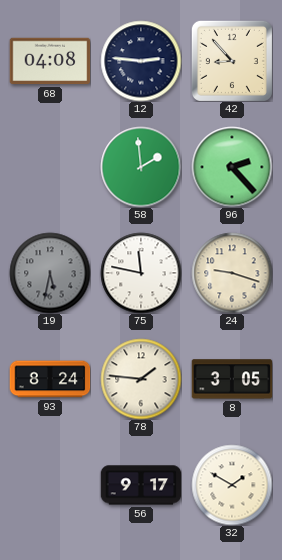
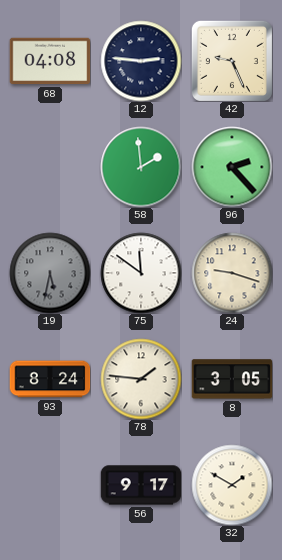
42: 8:53 -> 9:26
75: 11:47 -> 11:51
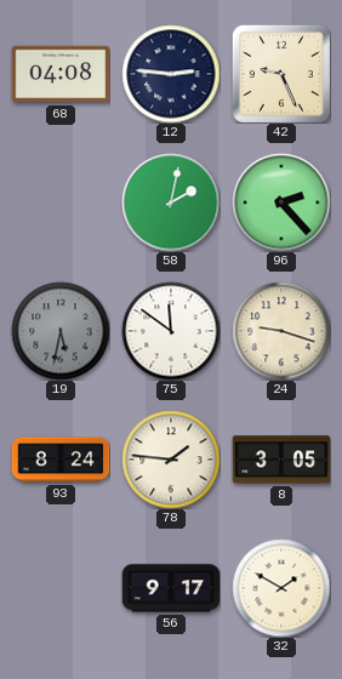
58: 1:59 -> 2:02
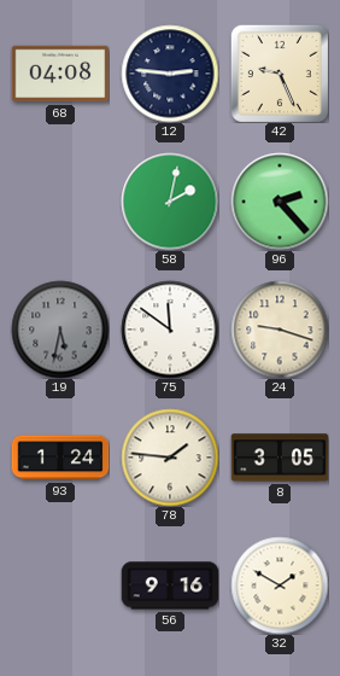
93: 8:24 -> 1:24
56: 9:17 -> 9:16
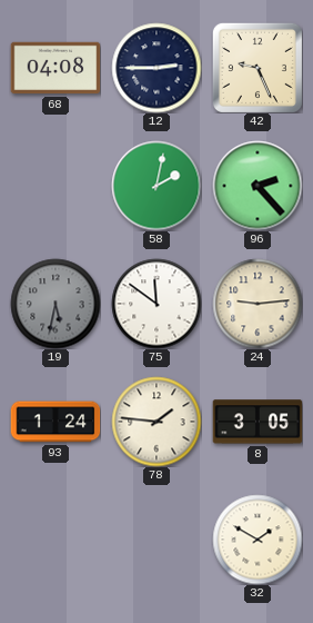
12: 2:46 -> 2:45
24: 9:18 -> 9:14
56: 9:16 -> none
